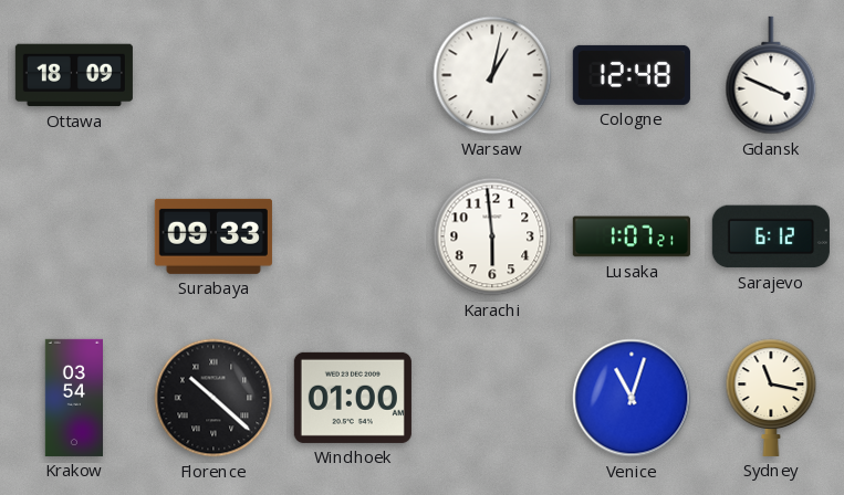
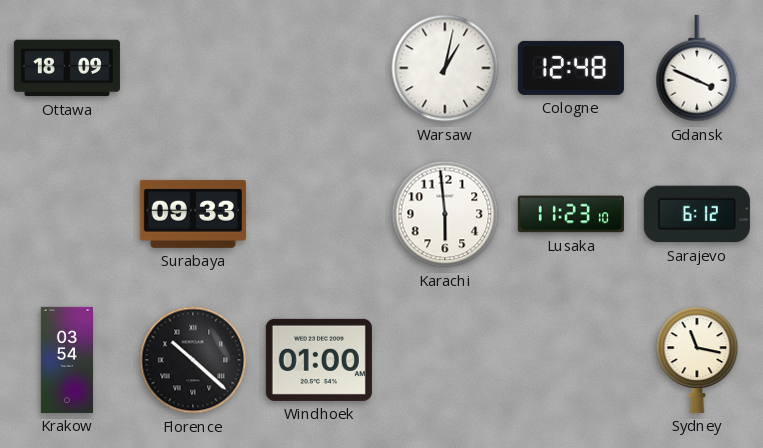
Lusaka: 1:07 -> 11:23
Venice: 11:03 -> none
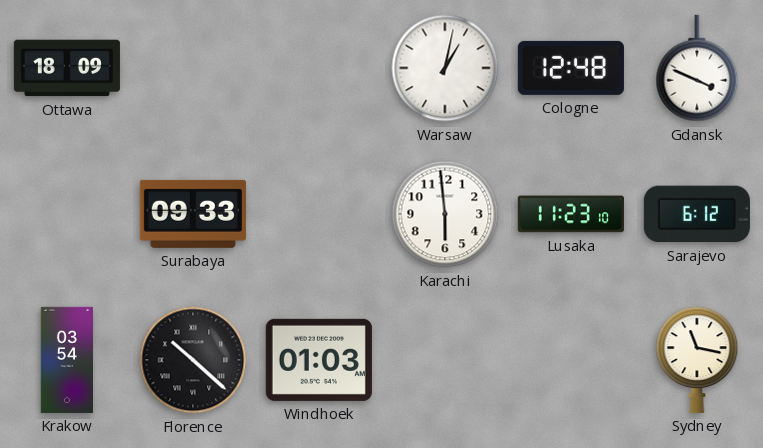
Windhoek: 01:00 -> 01:03
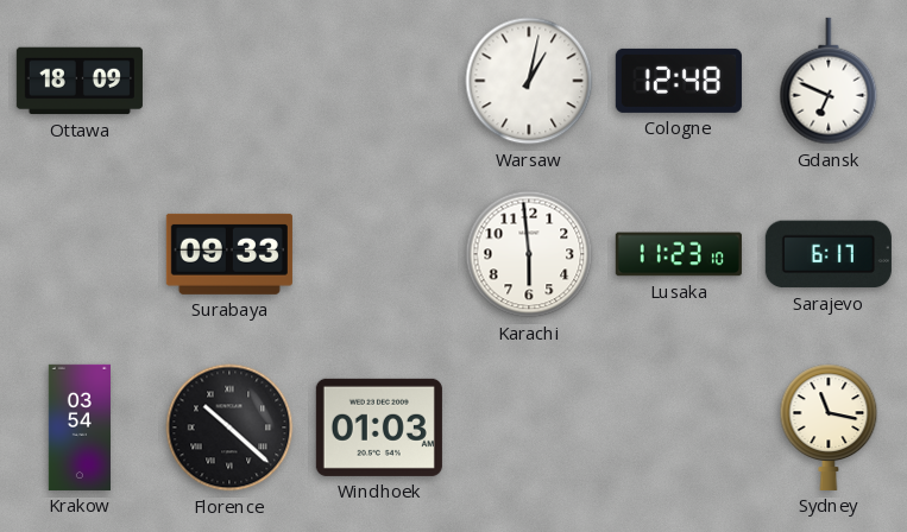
Gdansk: 3:49 -> 6:49
Sarajevo: 6:12 -> 6:17
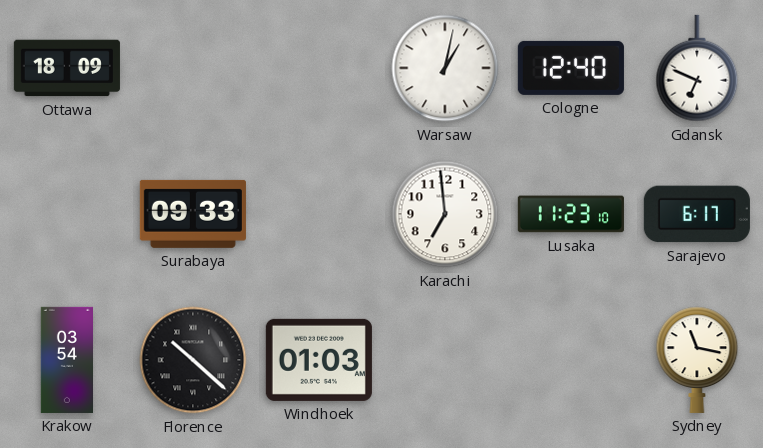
Cologne: 12:48 -> 12:40
Karachi: 5:59 -> 6:59
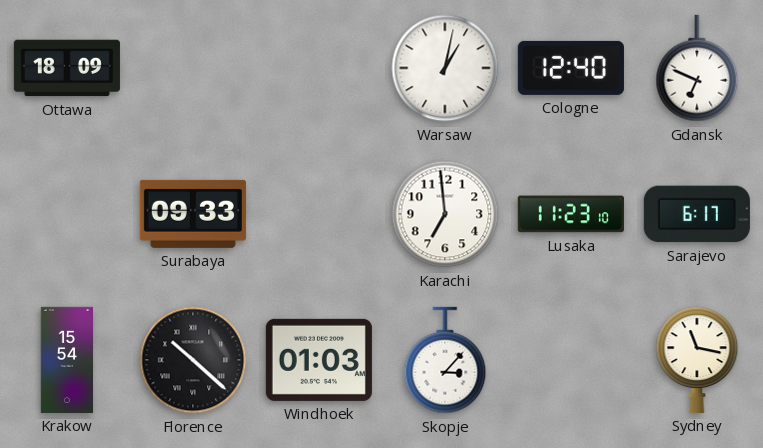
Krakow: 03:54 -> 15:54
Skopje: none -> 3:07
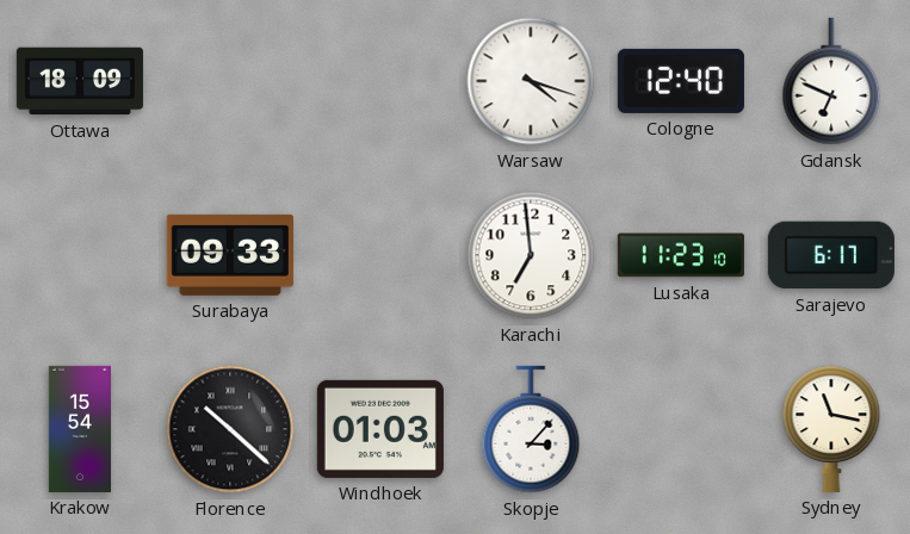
Warsaw: 1:02 -> 4:18
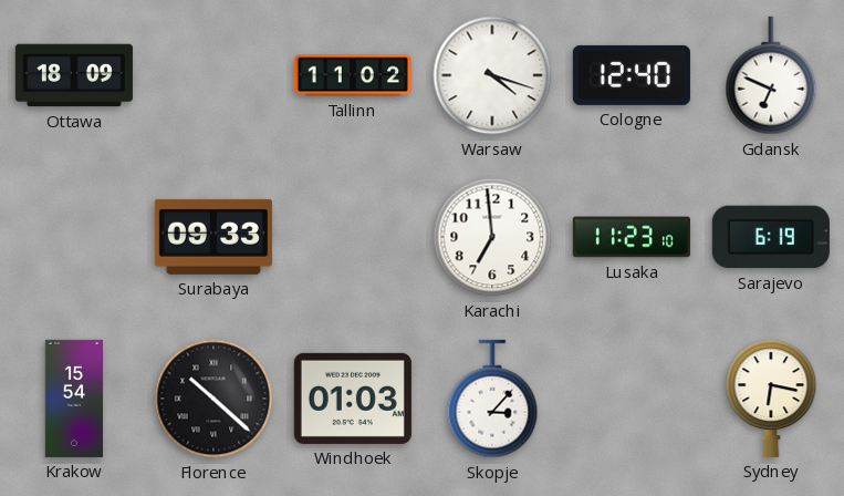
Tallinn: none -> 11:02
Sarajevo: 6:17 -> 6:19
Sydney: 11:17 -> 6:17
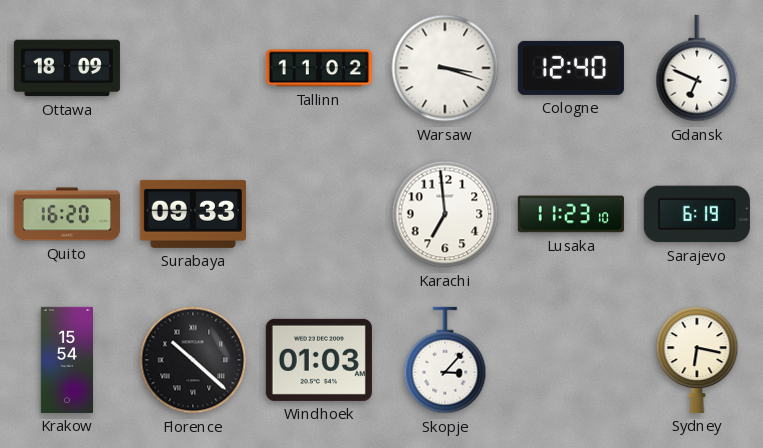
Warsaw: 4:18 -> 3:18
Quito: none -> 16:20
